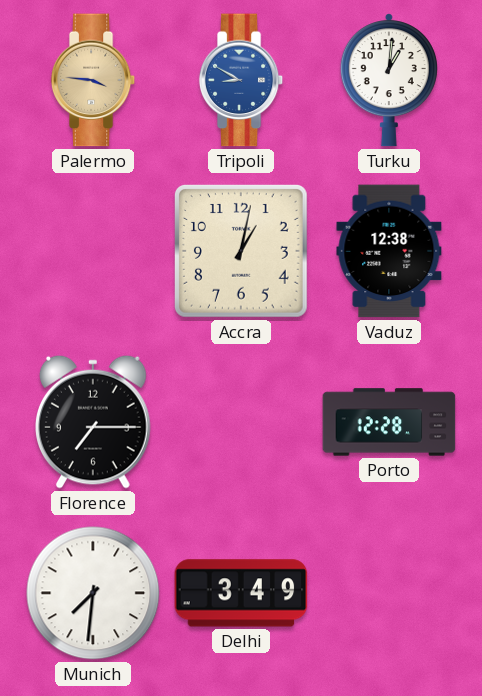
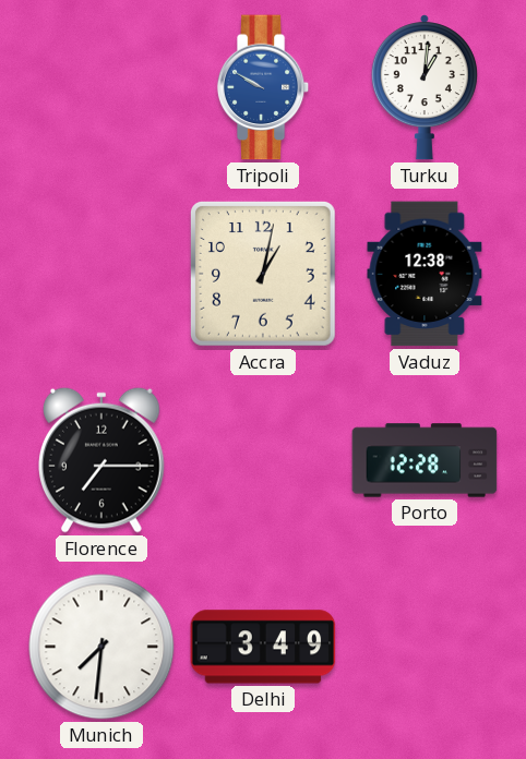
Palermo: 3:46 -> none
Tripoli: 8:50 -> 9:50
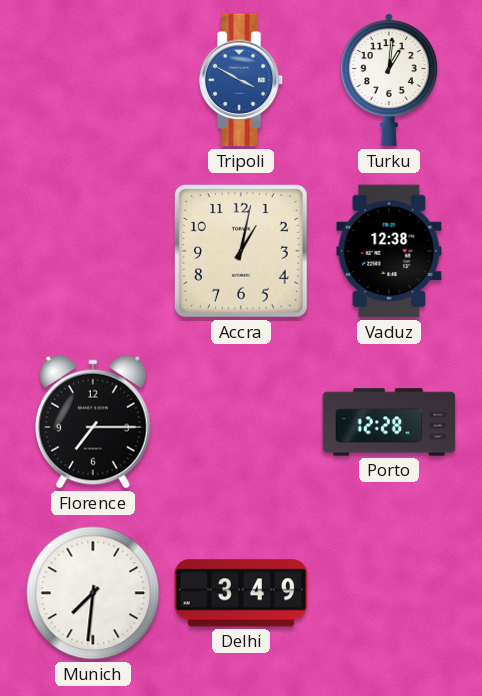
Tripoli: 9:50 -> 3:50
